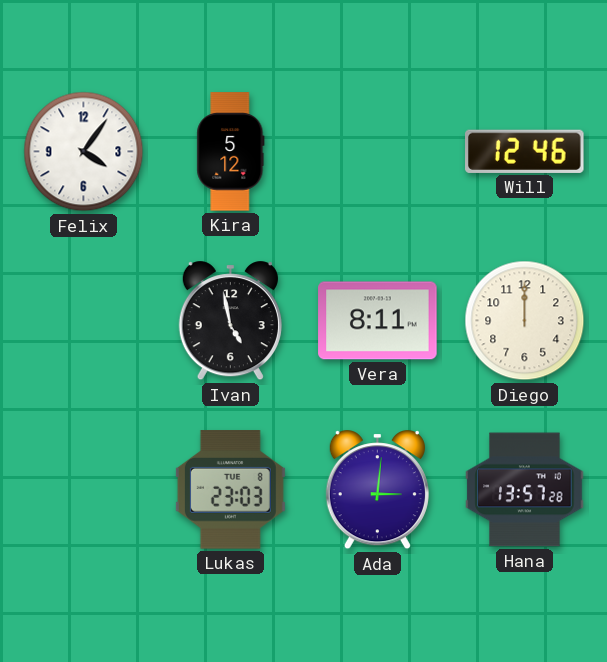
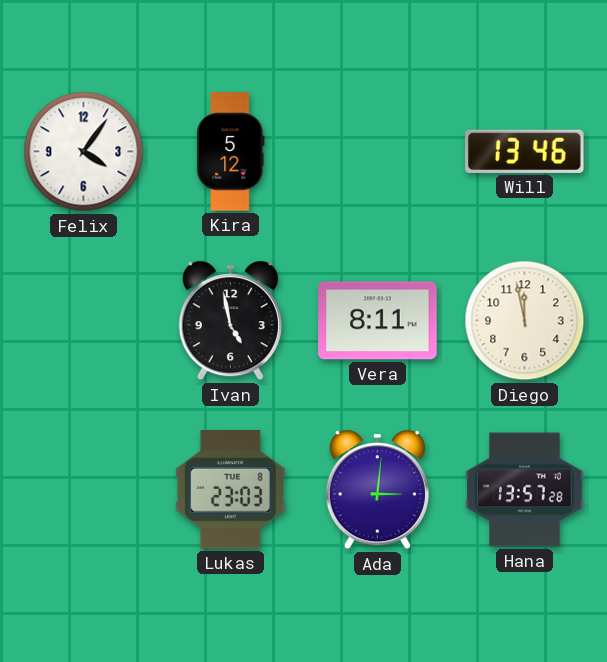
Will: 12:46 -> 13:46
Diego: 12:00 -> 11:58
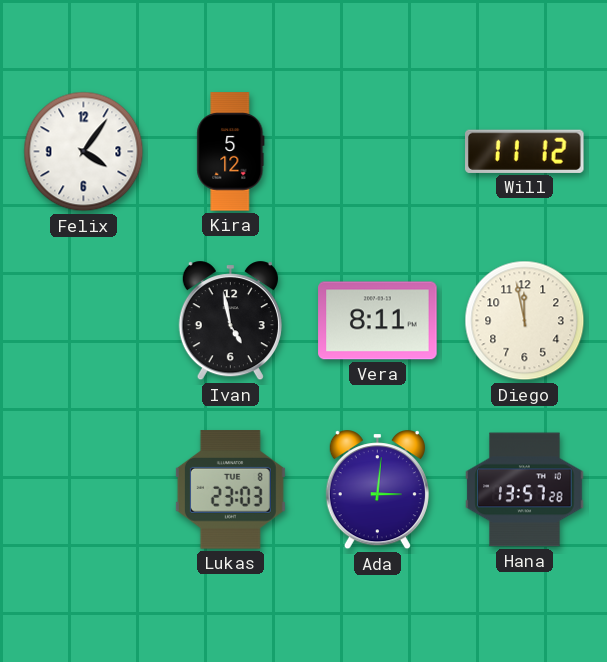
Will: 13:46 -> 11:12
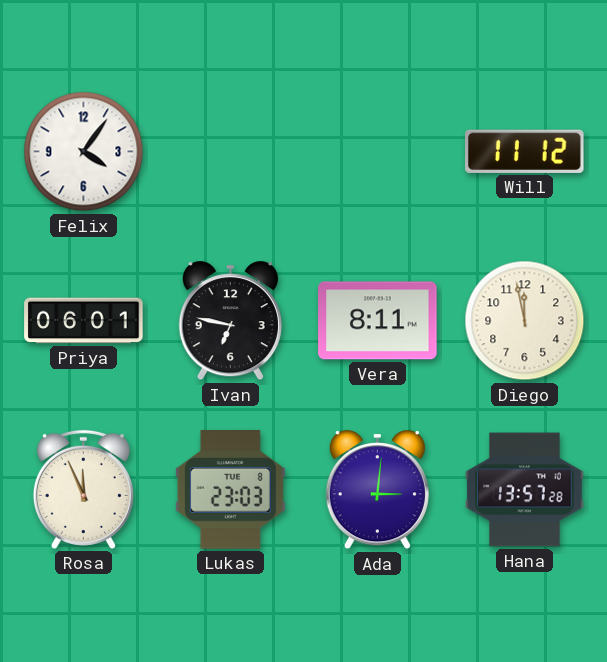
Kira: 5:12 -> none
Priya: none -> 06:01
Ivan: 4:58 -> 6:47
Rosa: none -> 11:56
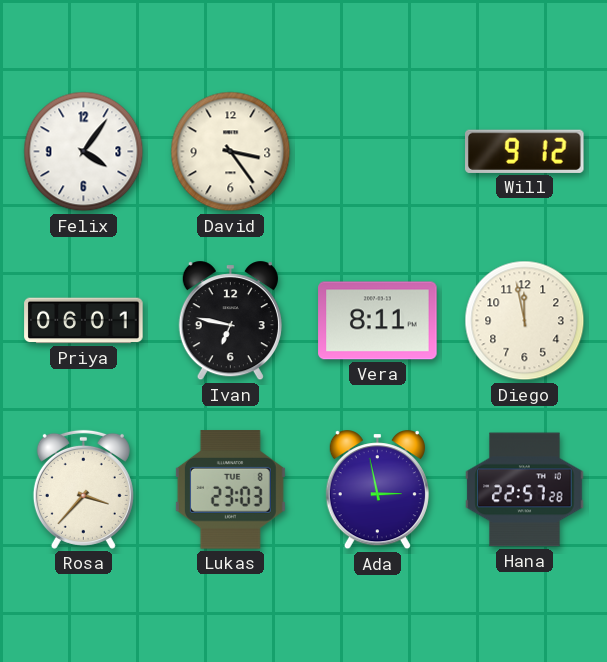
David: none -> 3:24
Will: 11:12 -> 9:12
Rosa: 11:56 -> 3:37
Ada: 3:01 -> 2:58
Hana: 13:57 -> 22:57
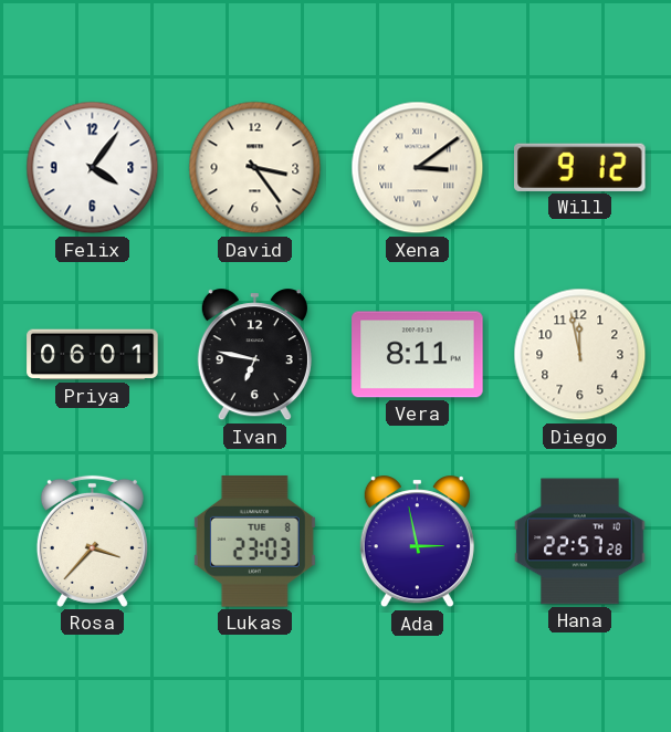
Xena: none -> 3:09
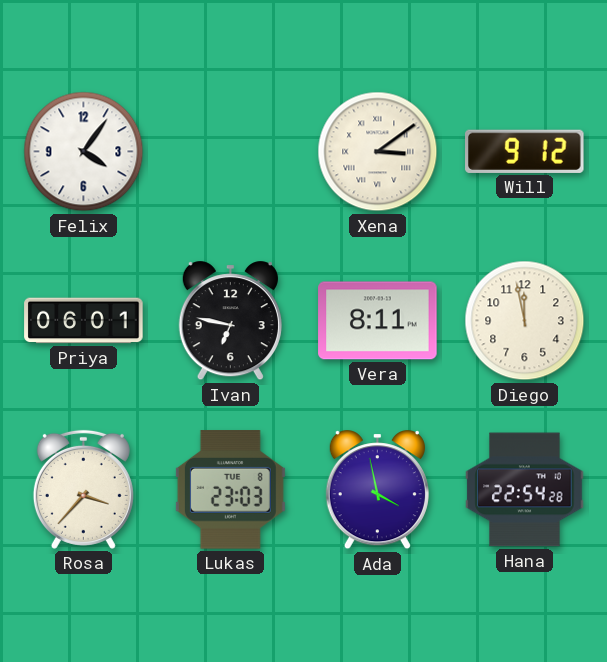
David: 3:24 -> none
Ada: 2:58 -> 3:58
Hana: 22:57 -> 22:54
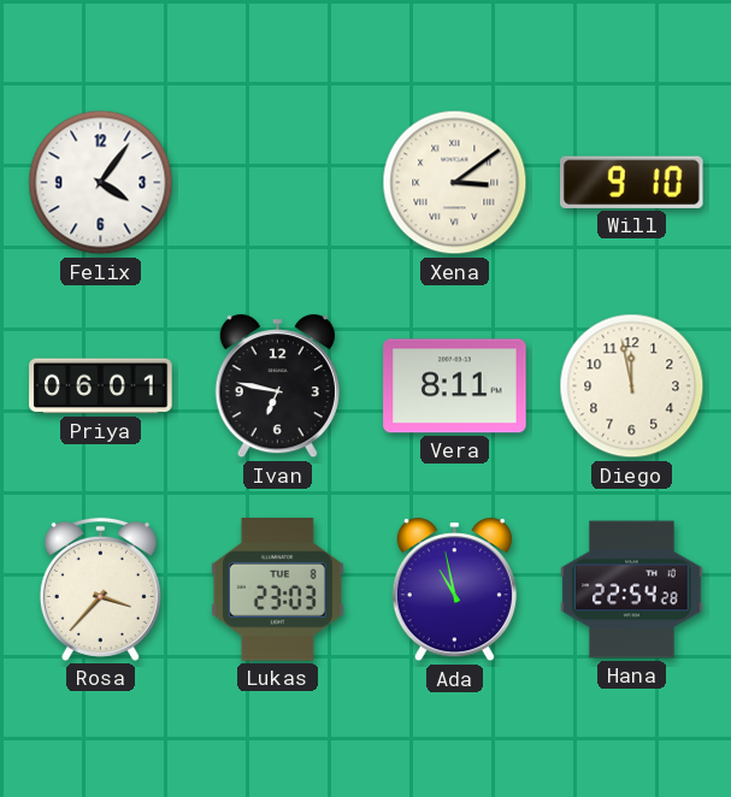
Will: 9:12 -> 9:10
Ada: 3:58 -> 10:58
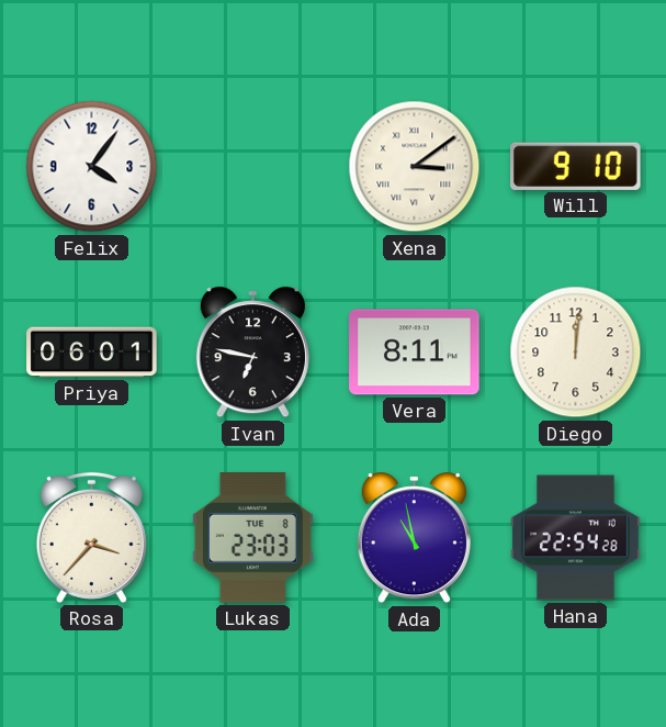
Diego: 11:58 -> 12:01
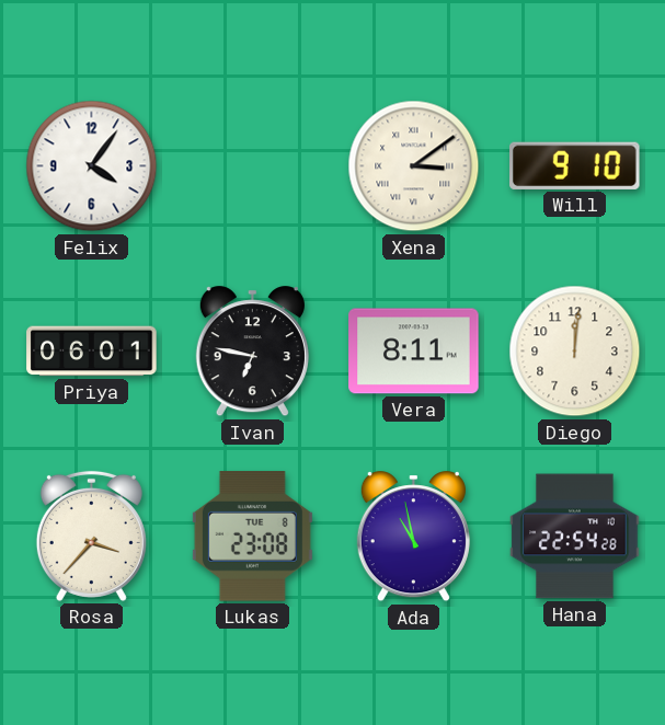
Lukas: 23:03 -> 23:08
